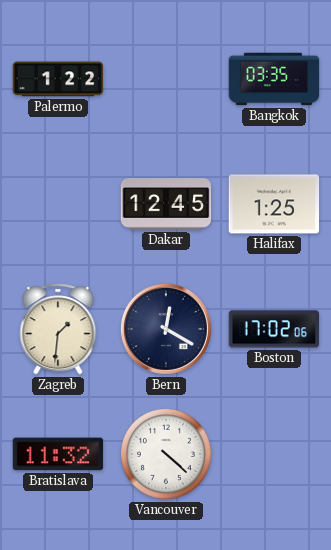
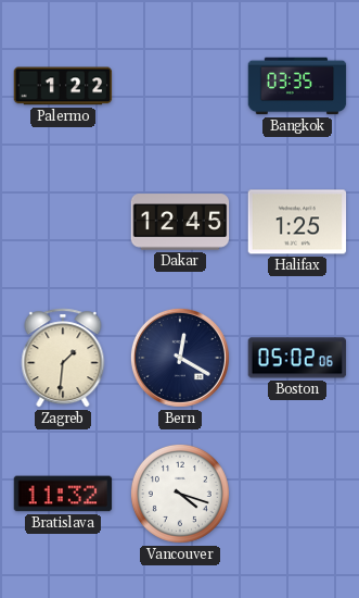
Boston: 17:02 -> 05:02
Vancouver: 4:22 -> 4:18
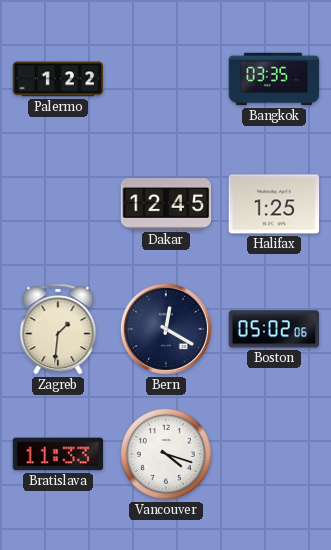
Bratislava: 11:32 -> 11:33
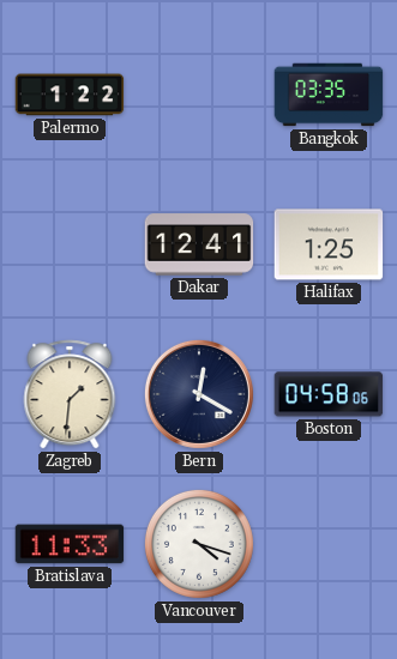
Dakar: 12:45 -> 12:41
Boston: 05:02 -> 04:58
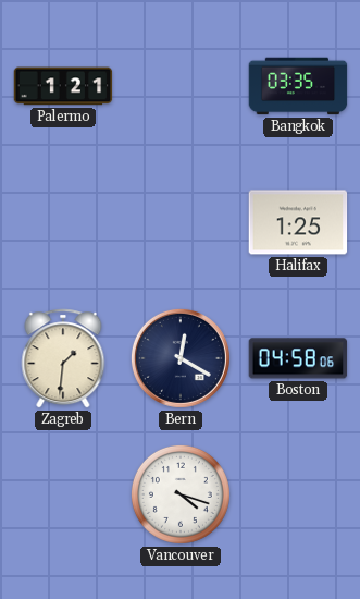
Palermo: 1:22 -> 1:21
Dakar: 12:41 -> none
Bratislava: 11:33 -> none
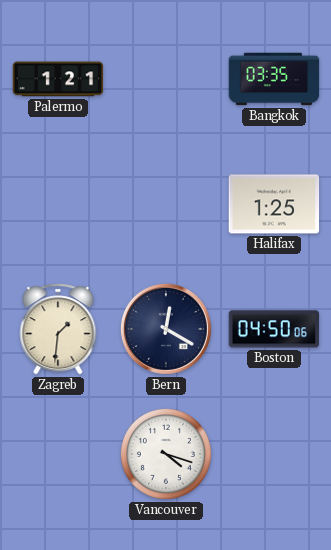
Boston: 04:58 -> 04:50
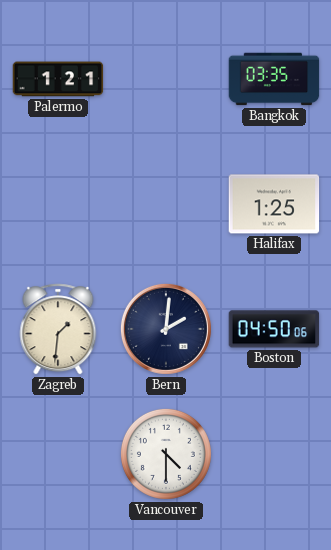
Bern: 12:20 -> 2:01
Vancouver: 4:18 -> 4:30
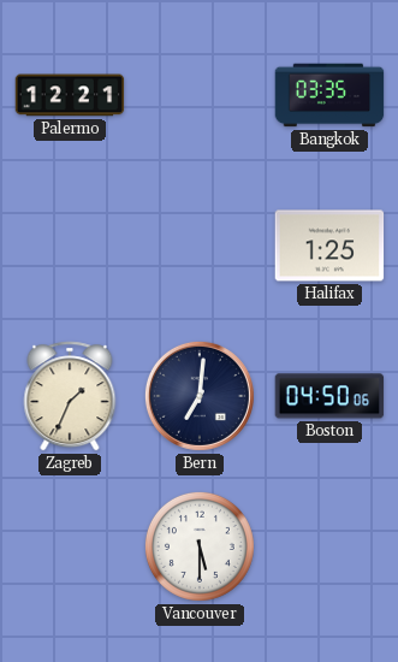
Palermo: 1:21 -> 12:21
Zagreb: 1:31 -> 1:34
Bern: 2:01 -> 7:01
Vancouver: 4:30 -> 5:30
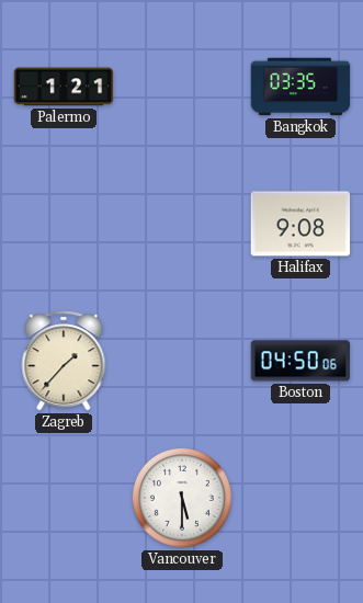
Palermo: 12:21 -> 1:21
Halifax: 1:25 -> 9:08
Zagreb: 1:34 -> 1:37
Bern: 7:01 -> none
